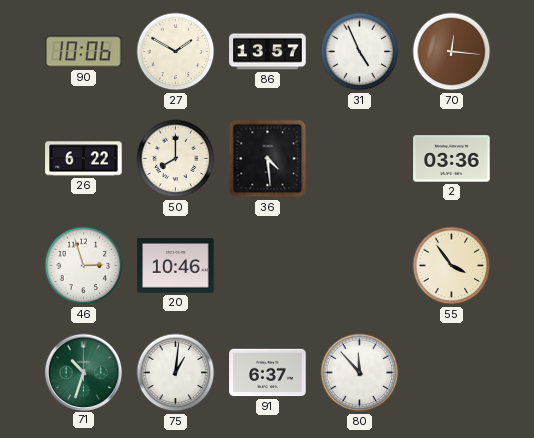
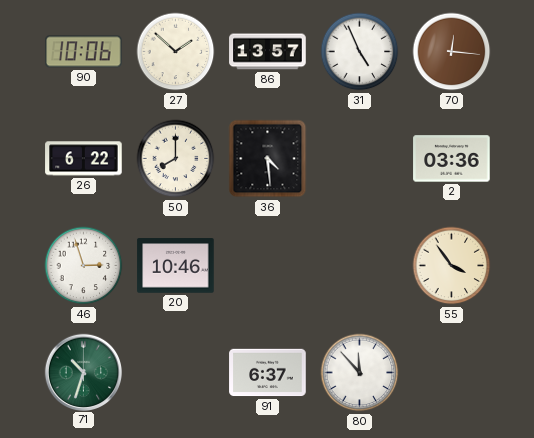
27: 1:50 -> 1:52
75: 1:01 -> none
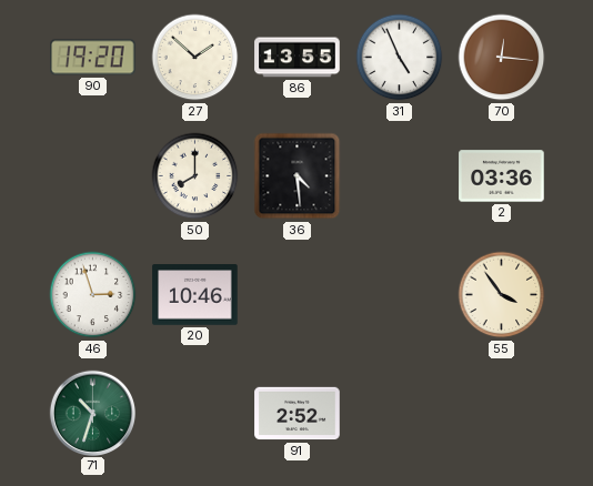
90: 10:06 -> 19:20
86: 13:57 -> 13:55
26: 6:22 -> none
91: 6:37 -> 2:52
80: 11:53 -> none
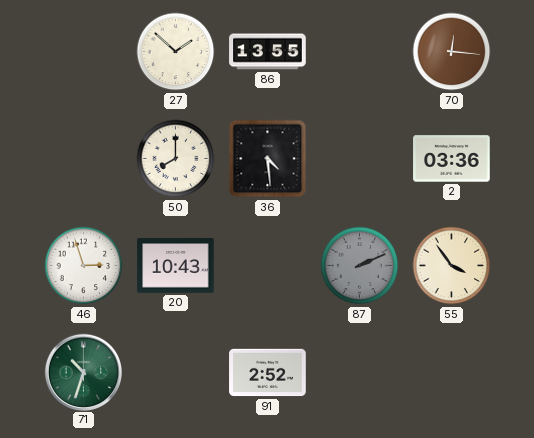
90: 19:20 -> none
31: 4:56 -> none
20: 10:46 -> 10:43
87: none -> 2:11
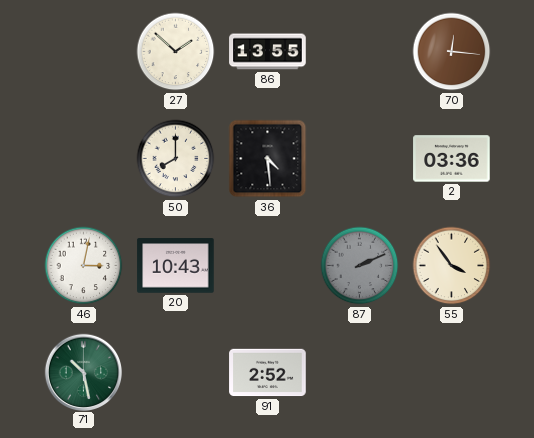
46: 2:57 -> 3:02
71: 10:33 -> 10:28
